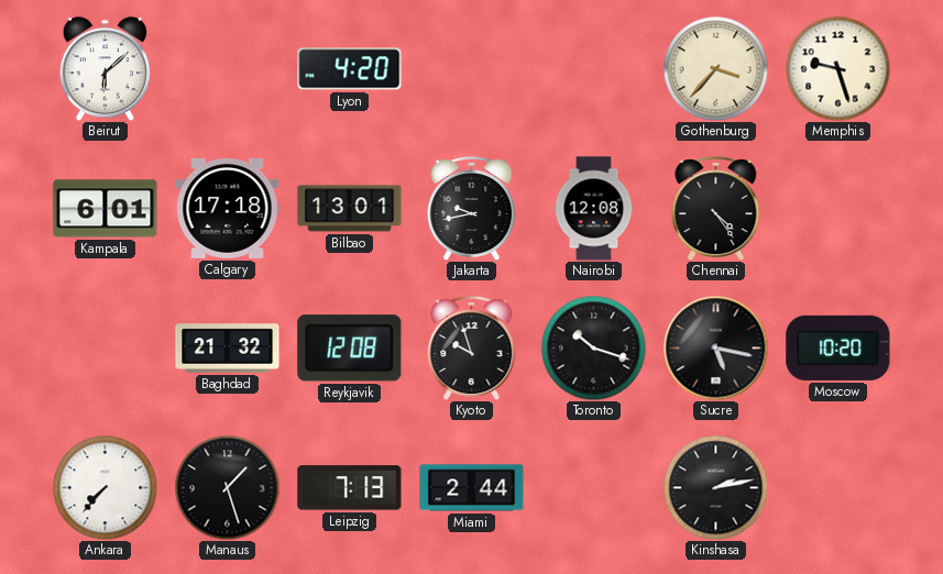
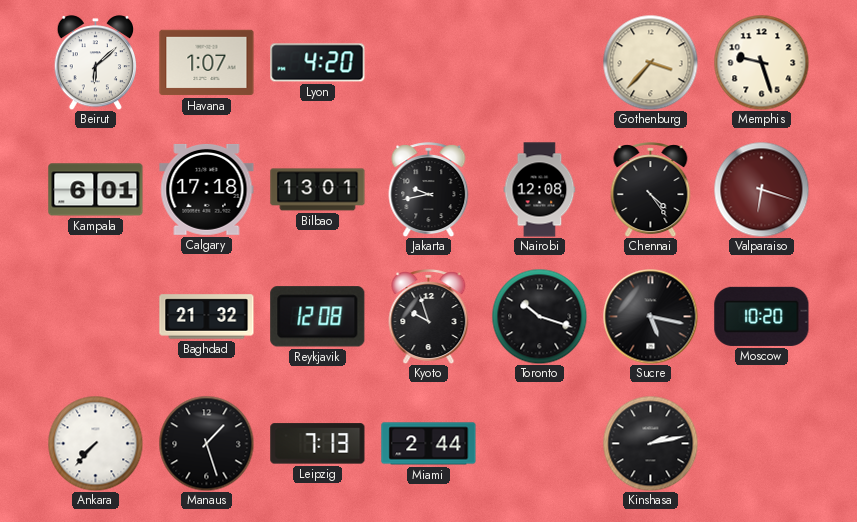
Havana: none -> 1:07
Valparaiso: none -> 6:18
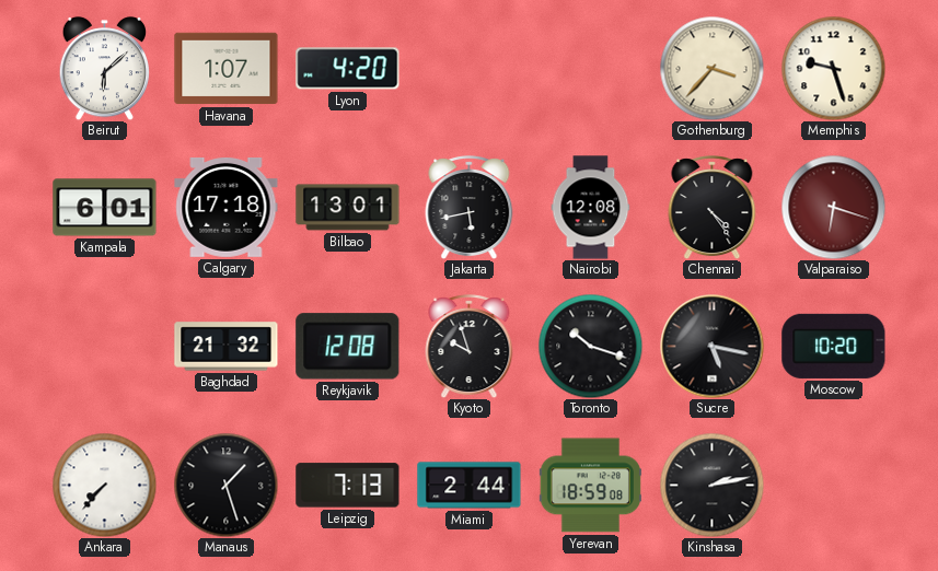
Jakarta: 9:43 -> 5:43
Yerevan: none -> 18:59
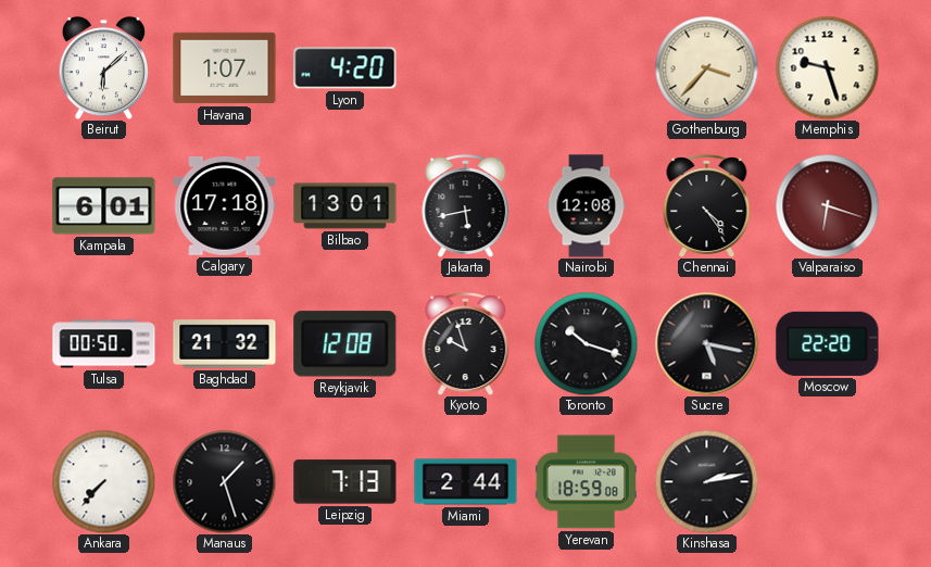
Tulsa: none -> 00:50
Moscow: 10:20 -> 22:20
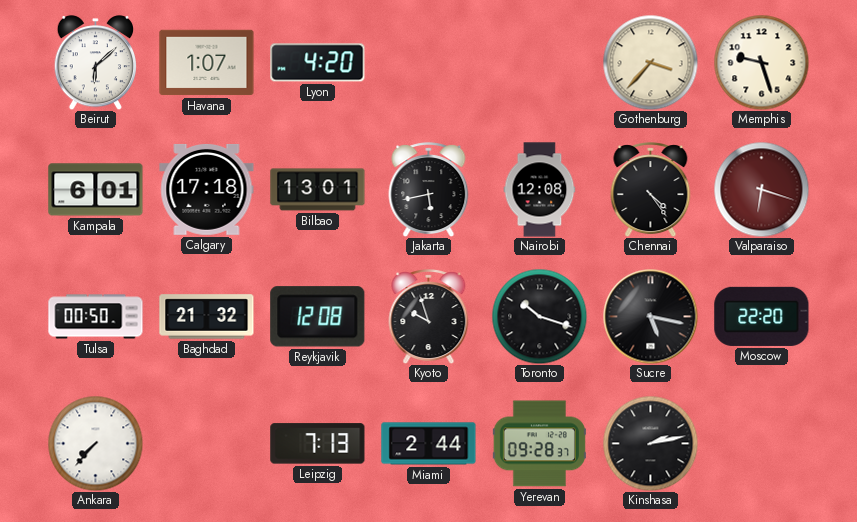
Manaus: 1:27 -> none
Yerevan: 18:59 -> 09:28
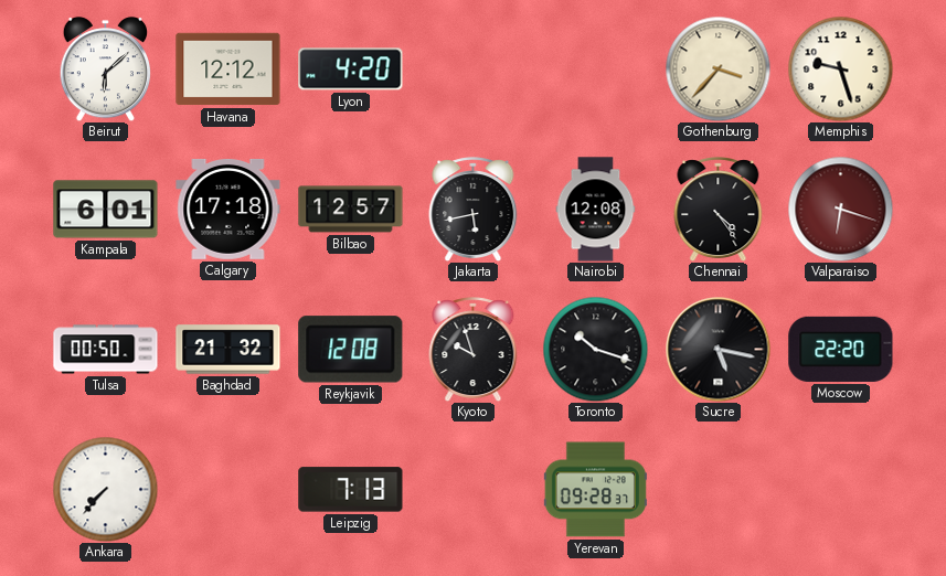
Havana: 1:07 -> 12:12
Bilbao: 13:01 -> 12:57
Miami: 2:44 -> none
Kinshasa: 2:13 -> none
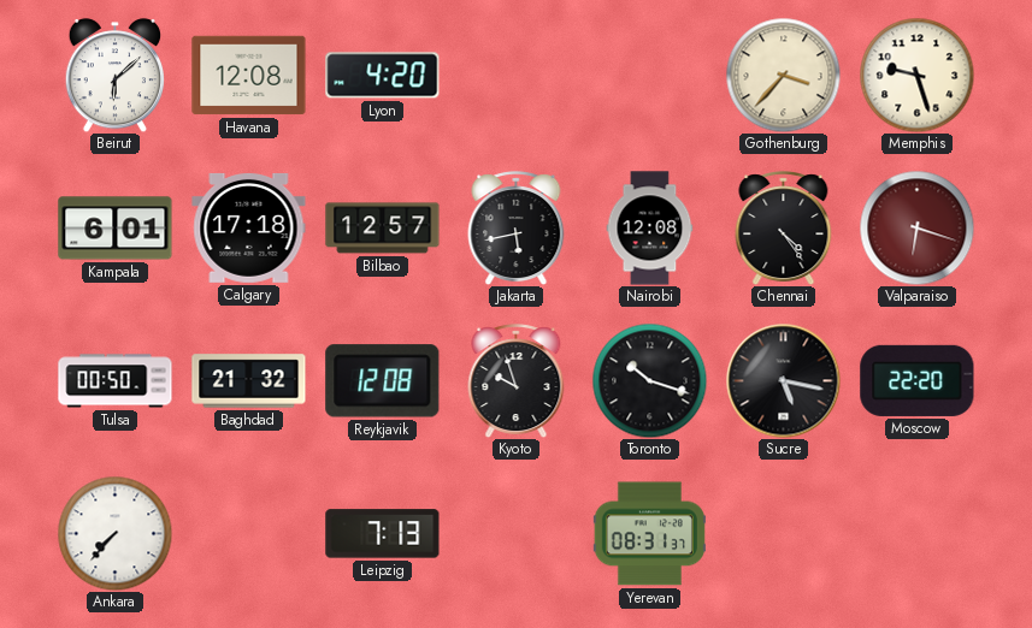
Havana: 12:12 -> 12:08
Yerevan: 09:28 -> 08:31
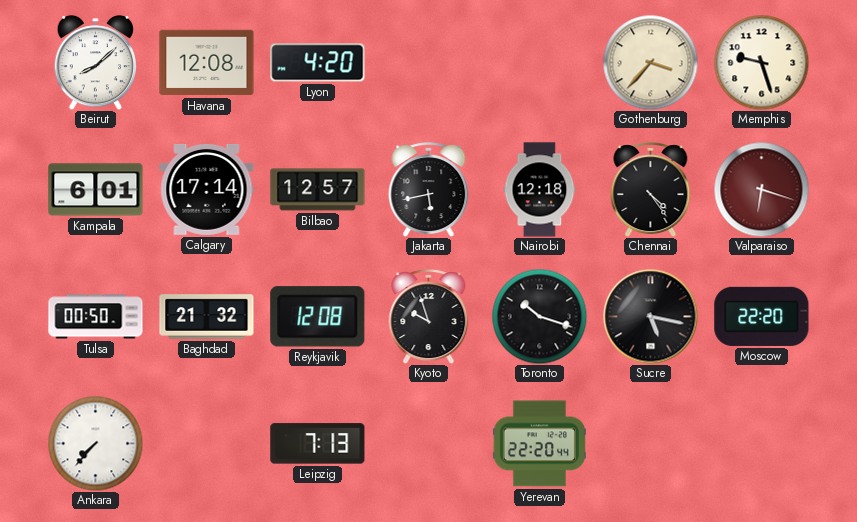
Beirut: 6:08 -> 8:08
Calgary: 17:18 -> 17:14
Nairobi: 12:08 -> 12:18
Yerevan: 08:31 -> 22:20
